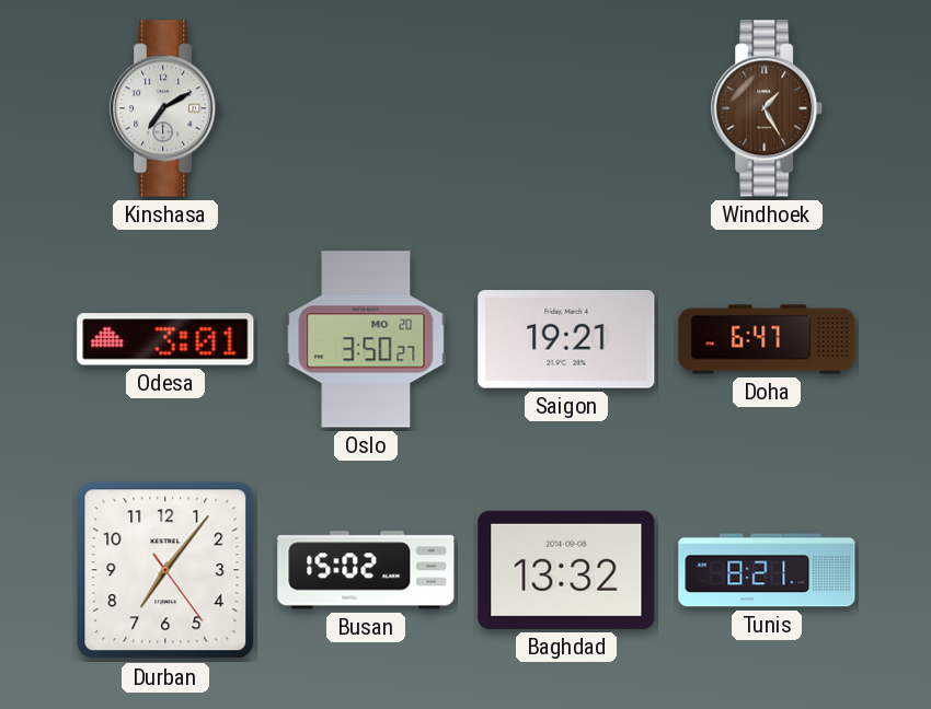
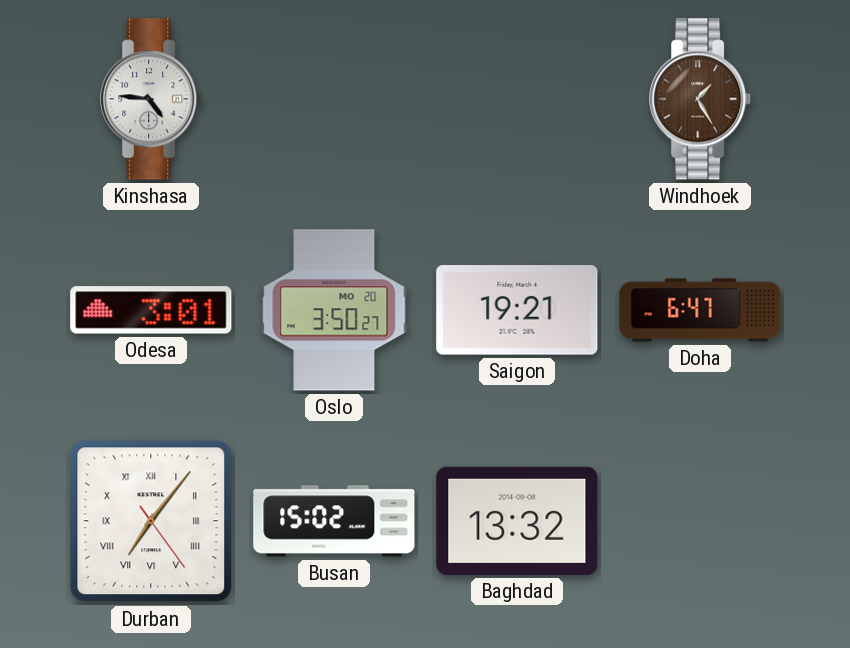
Kinshasa: 7:10 -> 4:46
Durban numerals: Arabic -> Roman
Tunis: 8:21 -> none
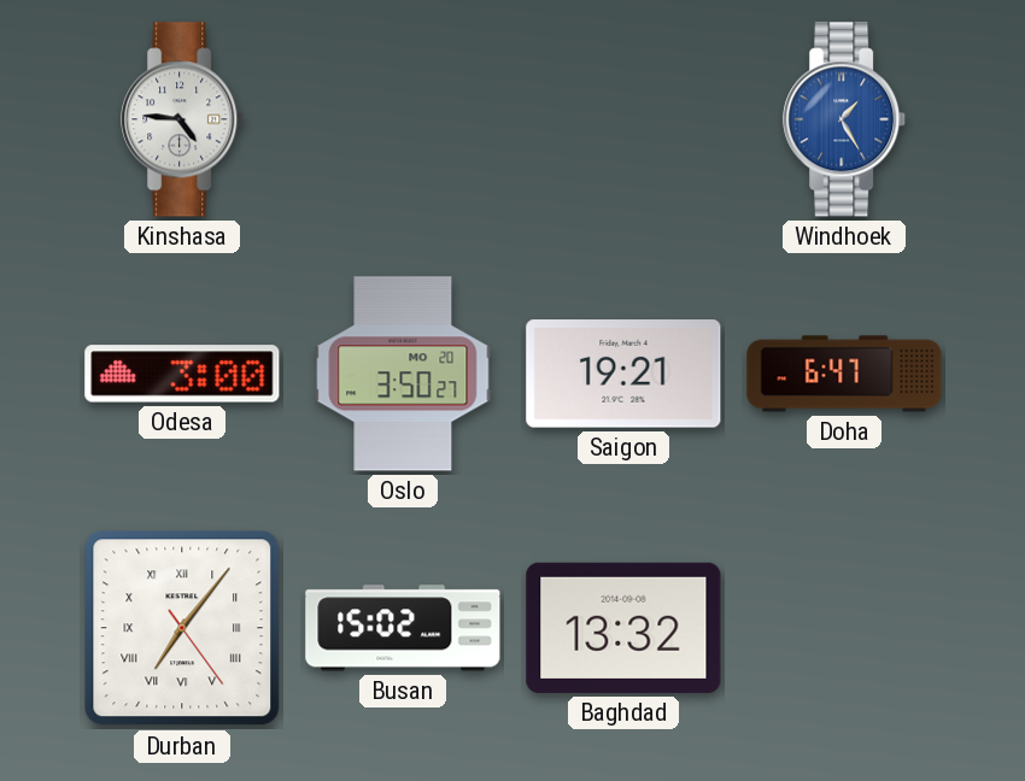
Windhoek dial: brown -> blue
Odesa: 3:01 -> 3:00
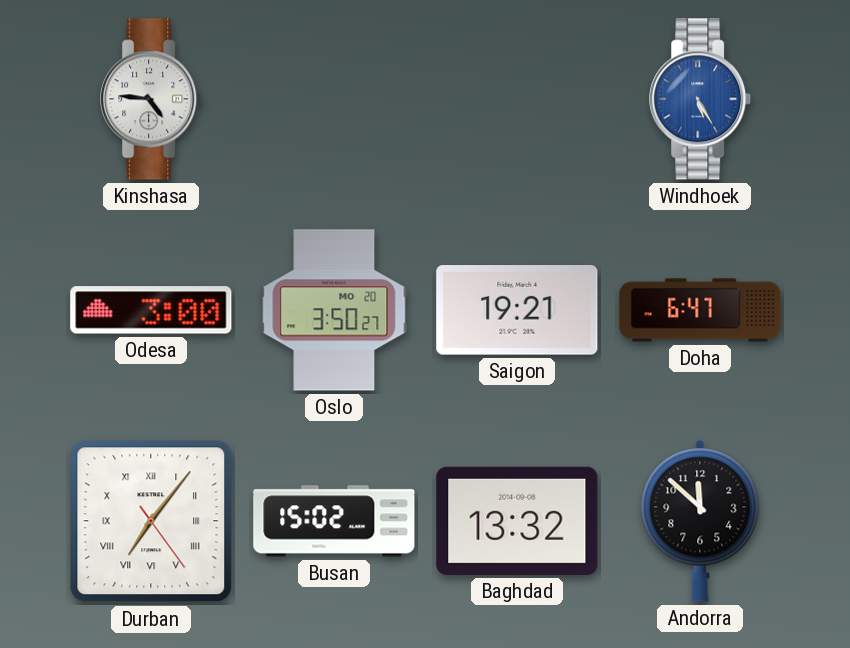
Windhoek: 1:25 -> 5:25
Andorra: none -> 11:52
